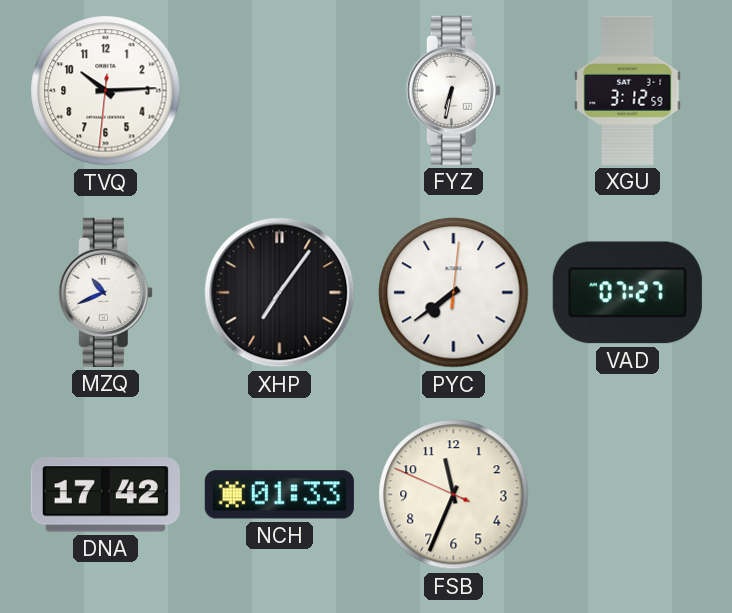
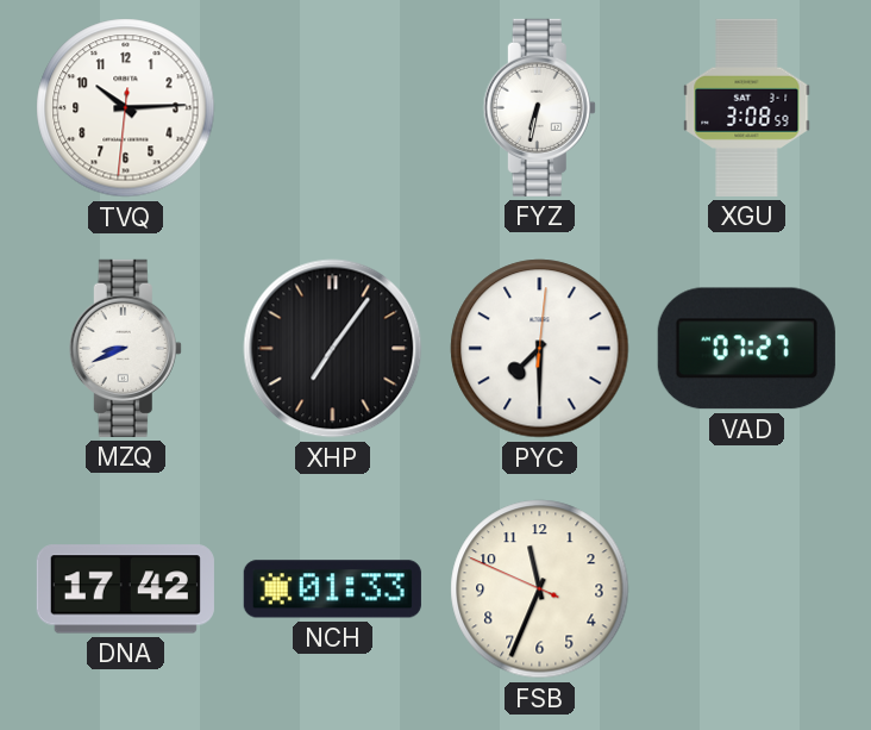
XGU: 3:12 -> 3:08
MZQ: 10:41 -> 8:41
PYC: 7:39 -> 7:30
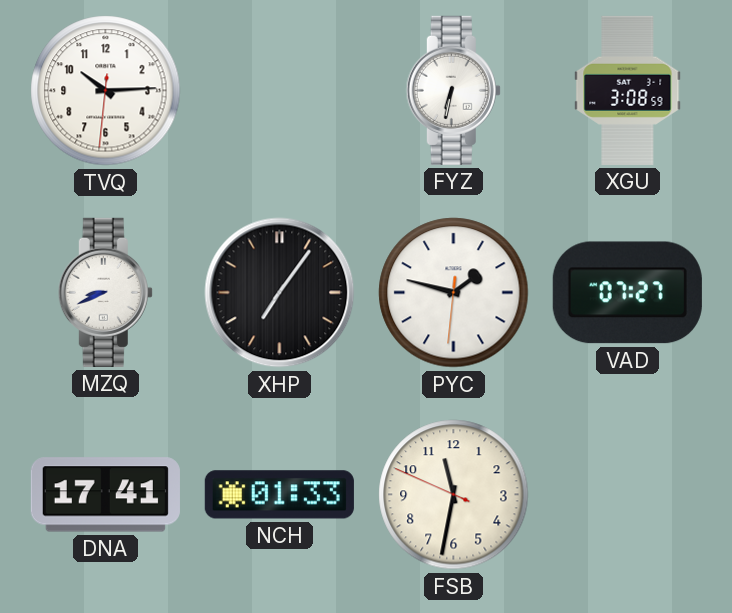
PYC: 7:30 -> 1:47
DNA: 17:42 -> 17:41
FSB: 11:33 -> 11:31
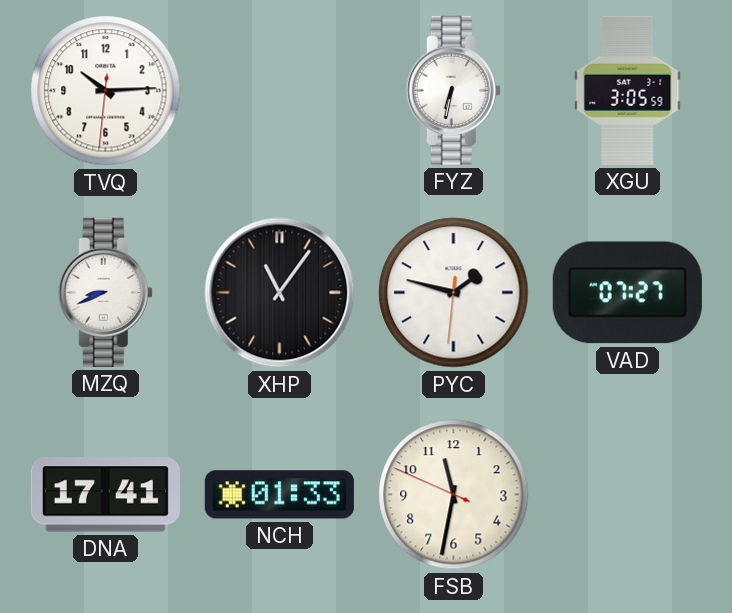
XGU: 3:08 -> 3:05
XHP: 7:06 -> 11:06
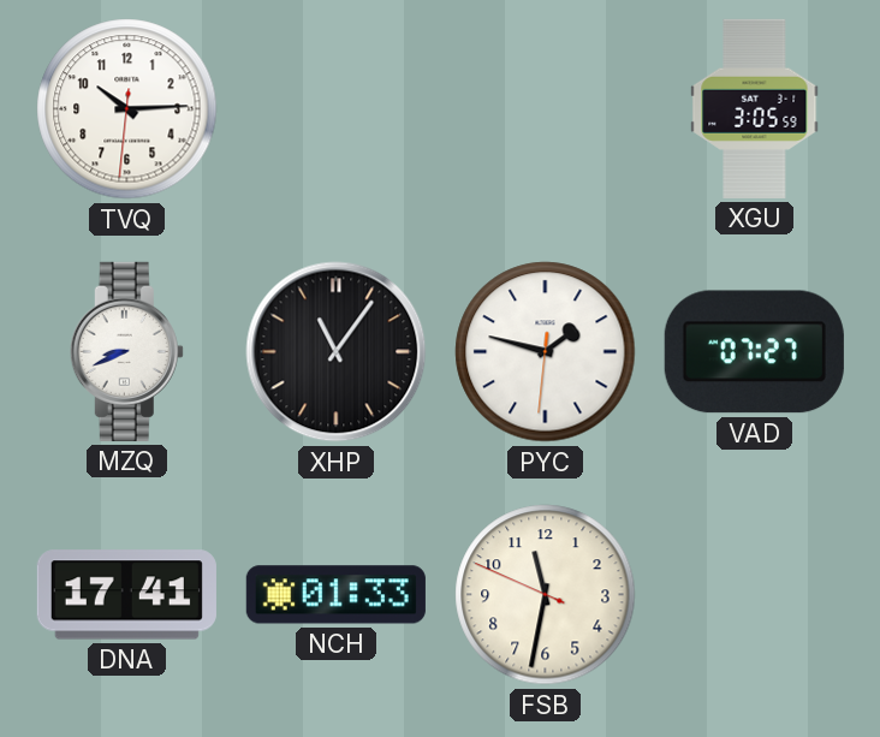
FYZ: 6:32 -> none
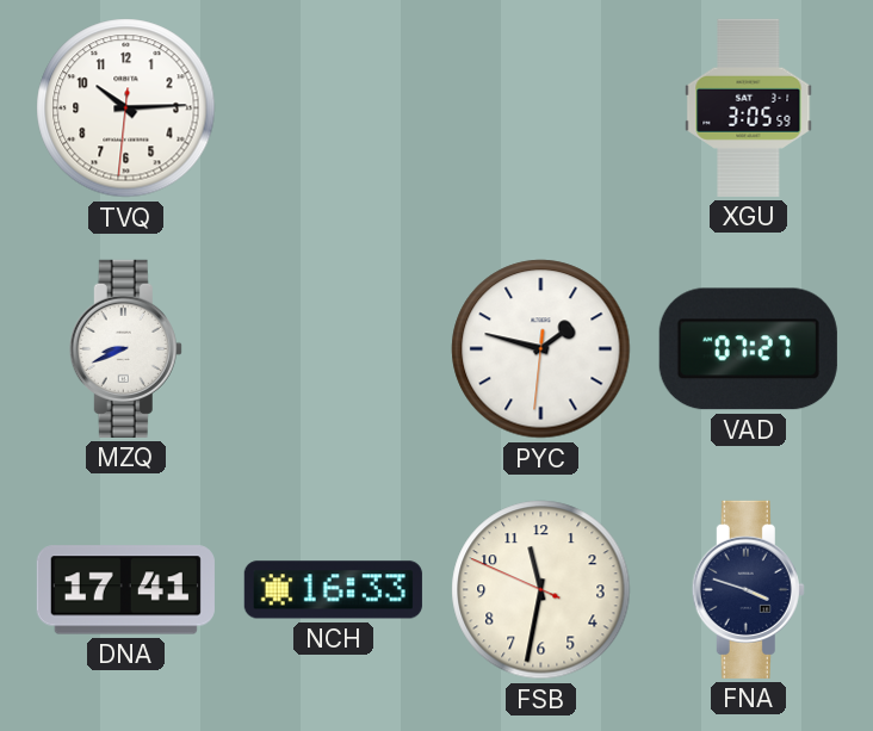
XHP: 11:06 -> none
NCH: 01:33 -> 16:33
FNA: none -> 3:48
